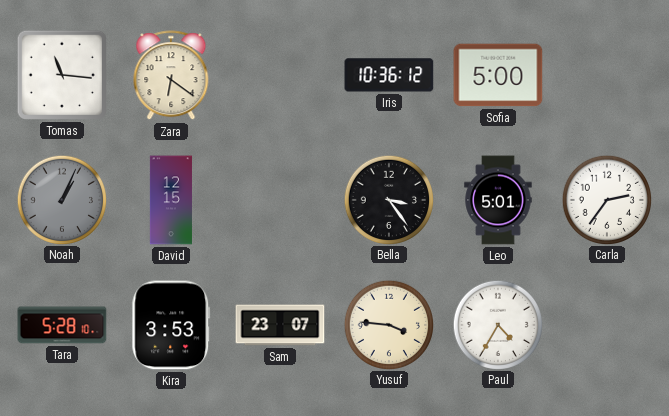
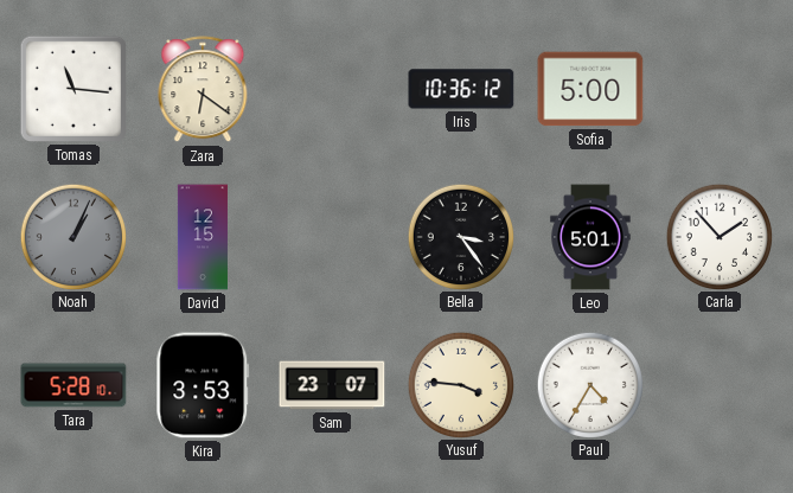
Carla: 2:36 -> 1:53
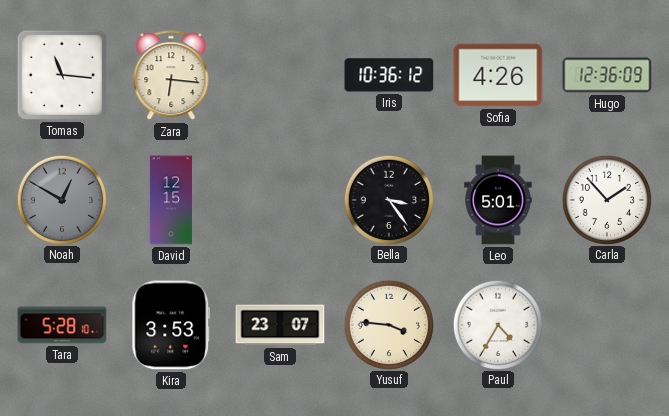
Zara: 6:21 -> 6:16
Sofia: 5:00 -> 4:26
Hugo: none -> 12:36
Noah: 1:04 -> 12:50
